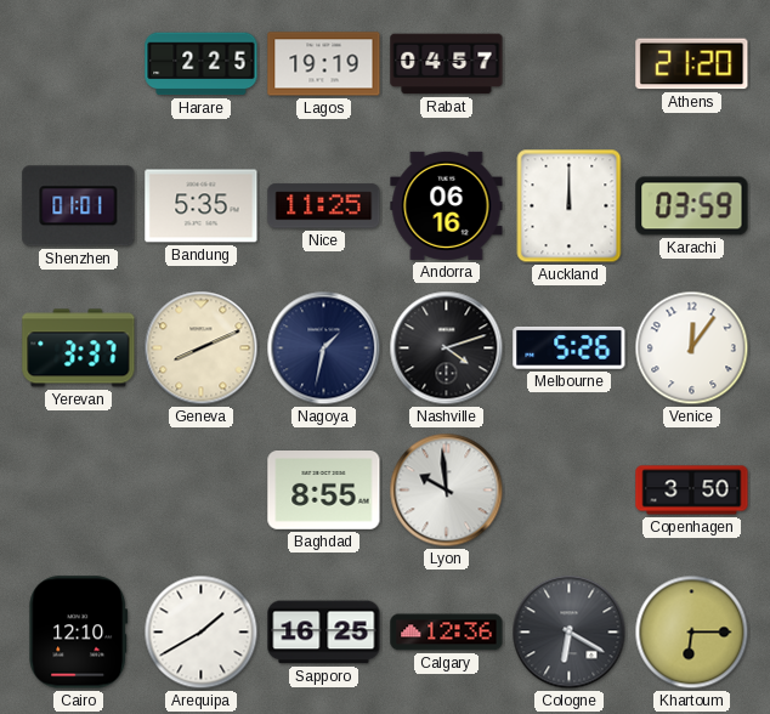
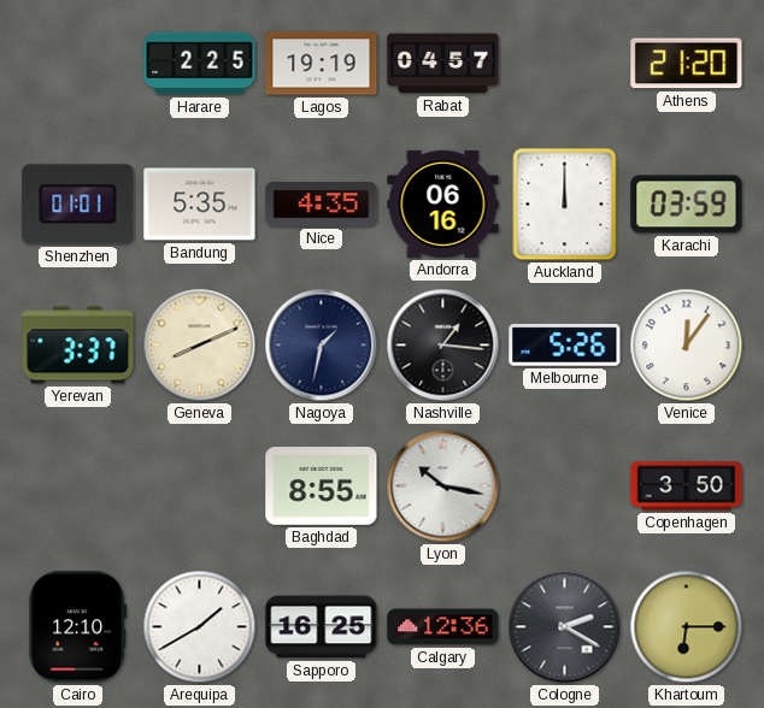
Nice: 11:25 -> 4:35
Nashville: 4:12 -> 1:16
Lyon: 9:59 -> 10:17
Cologne: 6:20 -> 2:20
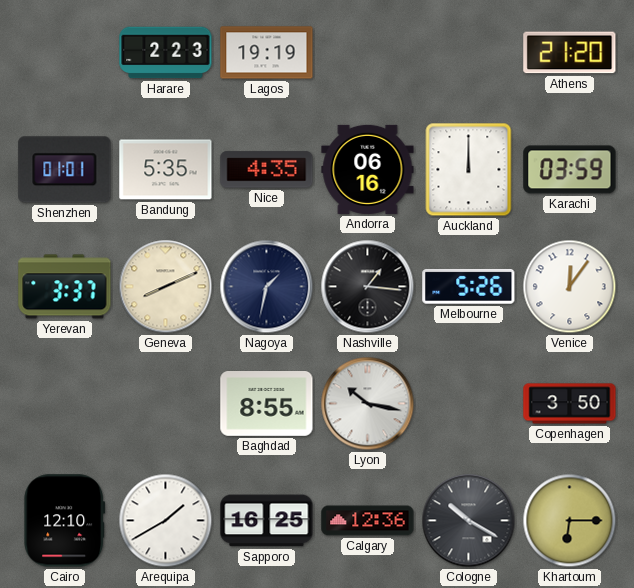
Harare: 2:25 -> 2:23
Rabat: 04:57 -> none
Cologne: 2:20 -> 10:20
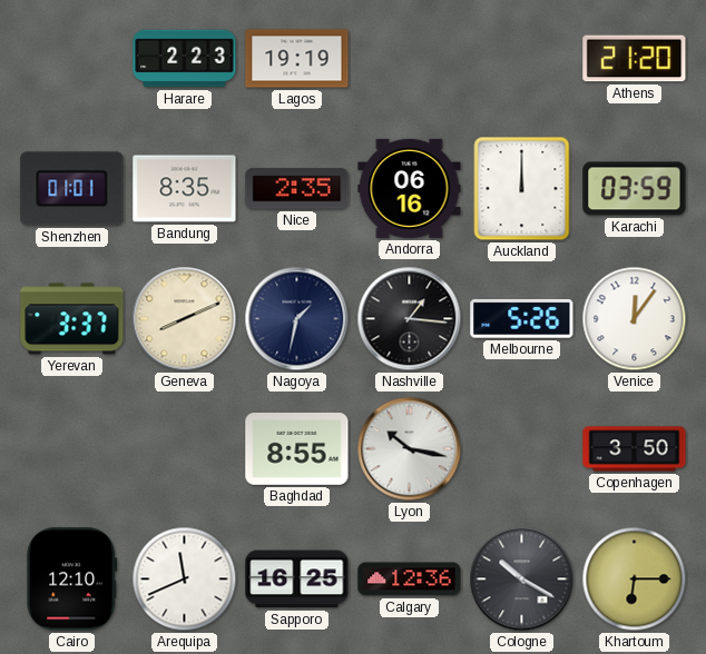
Bandung: 5:35 -> 8:35
Nice: 4:35 -> 2:35
Arequipa: 1:40 -> 11:41
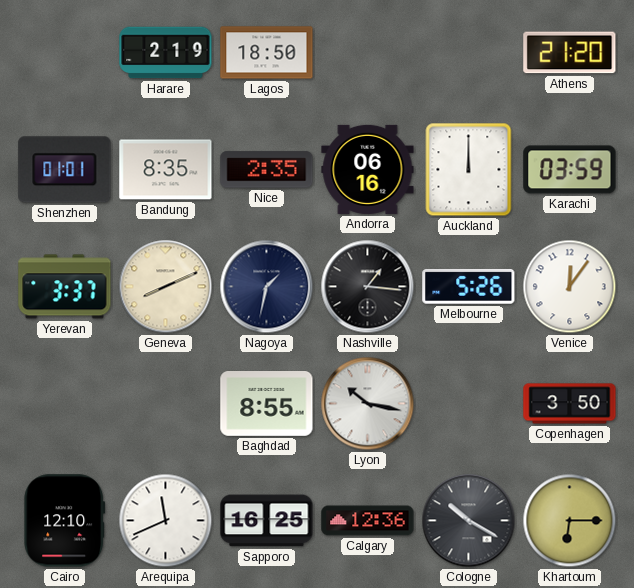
Harare: 2:23 -> 2:19
Lagos: 19:19 -> 18:50
